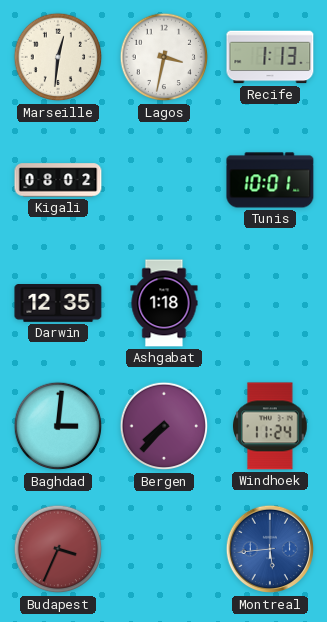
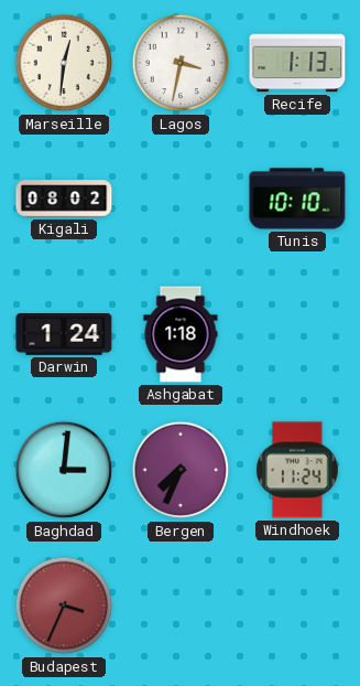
Tunis: 10:01 -> 10:10
Darwin: 12:35 -> 1:24
Bergen: 7:37 -> 7:34
Montreal: 5:44 -> none
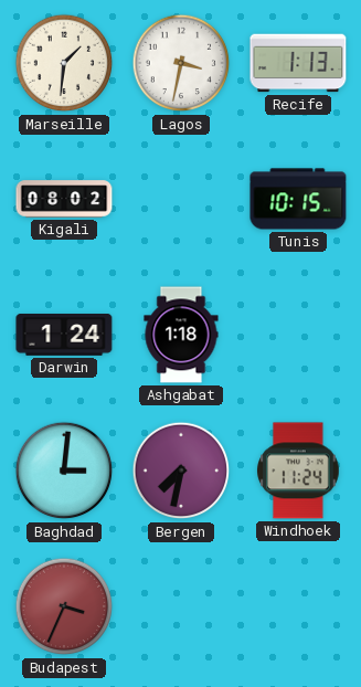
Marseille: 12:31 -> 1:31
Tunis: 10:10 -> 10:15
Bergen: 7:34 -> 7:32
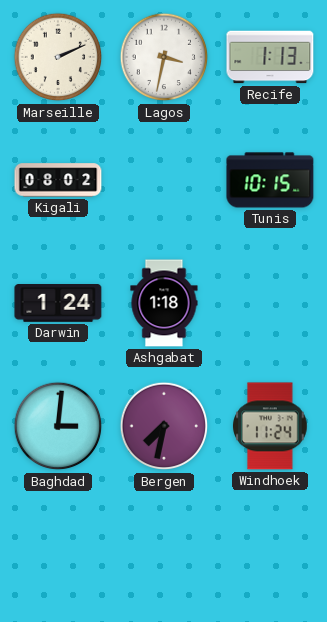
Marseille: 1:31 -> 2:11
Budapest: 3:34 -> none
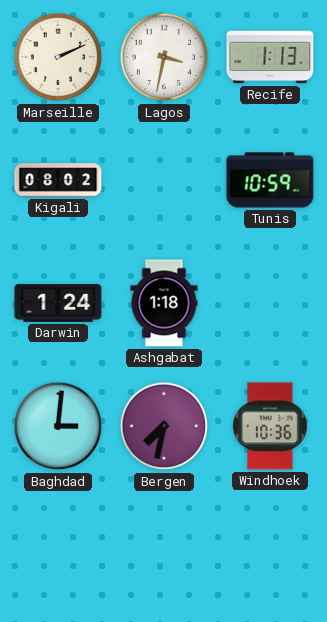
Tunis: 10:15 -> 10:59
Windhoek: 11:24 -> 10:36
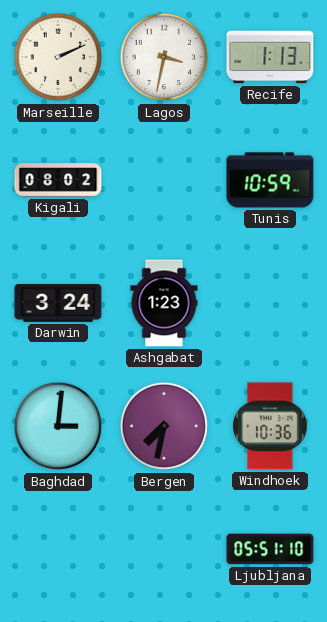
Darwin: 1:24 -> 3:24
Ashgabat: 1:18 -> 1:23
Ljubljana: none -> 05:51
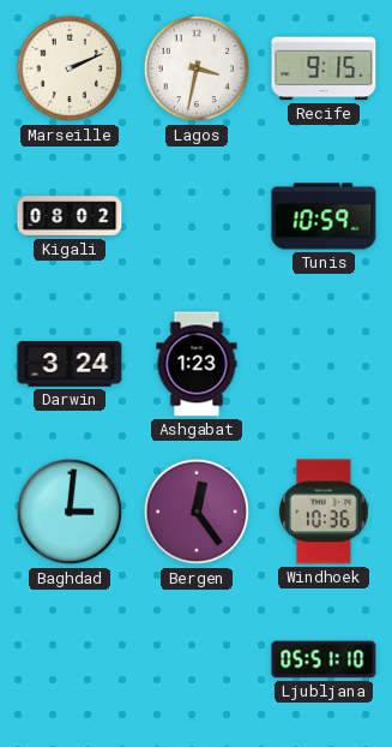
Recife: 1:13 -> 9:15
Bergen: 7:32 -> 12:24
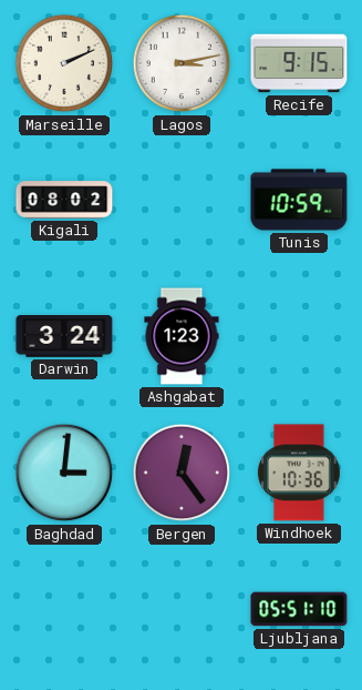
Lagos: 3:32 -> 3:13
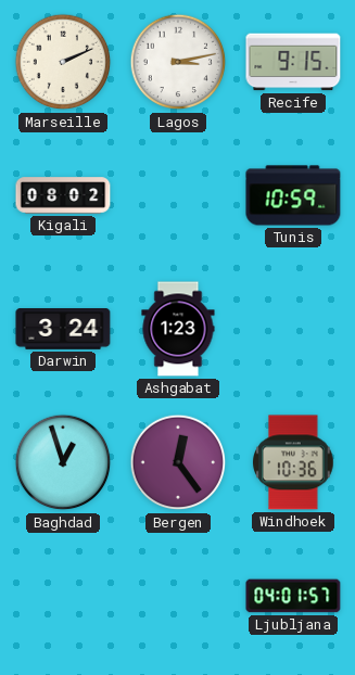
Baghdad: 3:01 -> 12:57
Ljubljana: 05:51 -> 04:01
